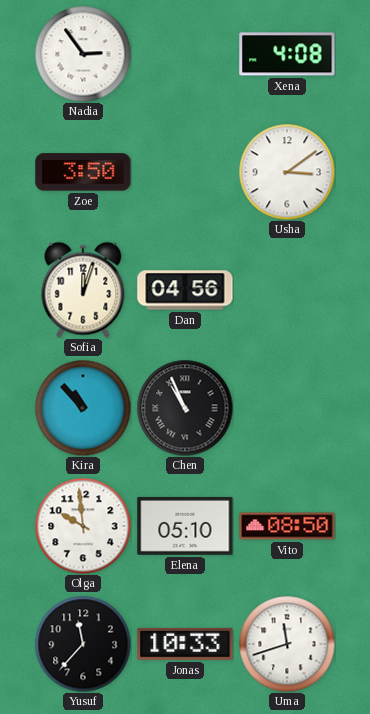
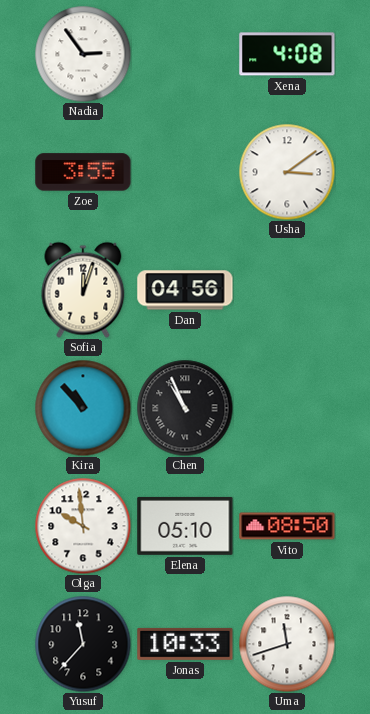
Zoe: 3:50 -> 3:55
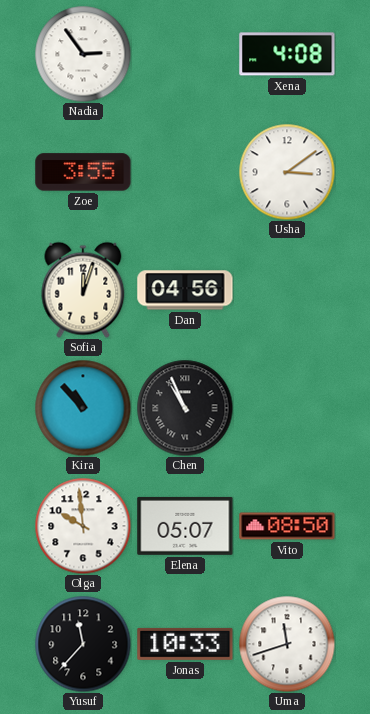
Elena: 05:10 -> 05:07
